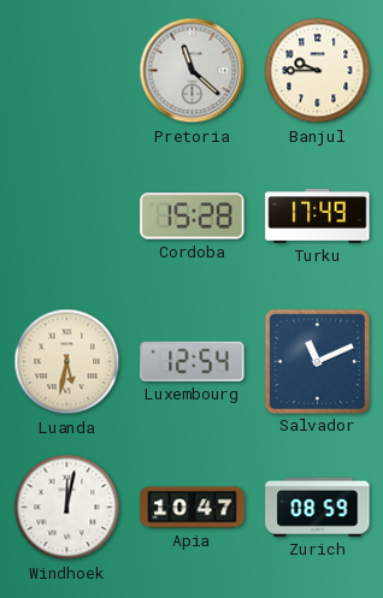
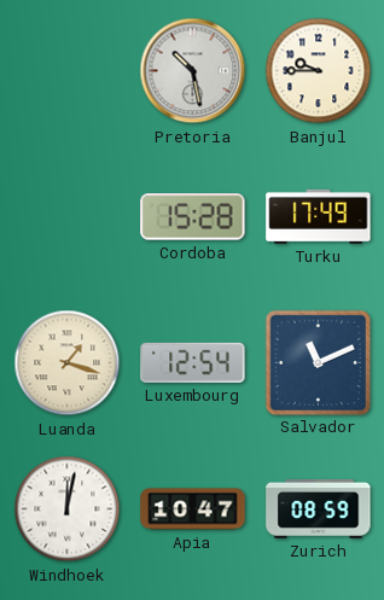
Pretoria: 11:22 -> 10:28
Luanda: 5:32 -> 1:18
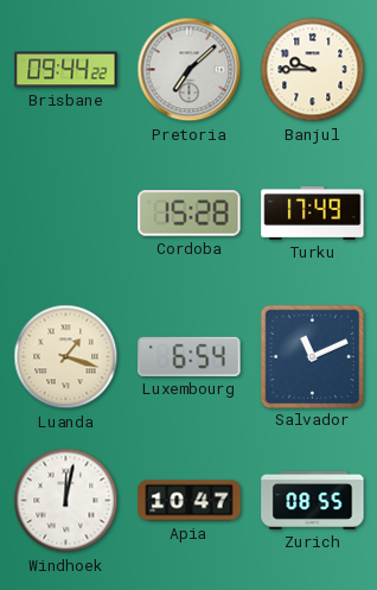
Brisbane: none -> 09:44
Pretoria: 10:28 -> 7:08
Luxembourg: 12:54 -> 6:54
Zurich: 08:59 -> 08:55
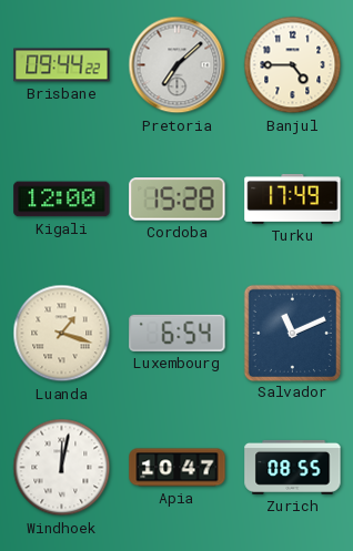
Banjul: 9:45 -> 4:45
Kigali: none -> 12:00
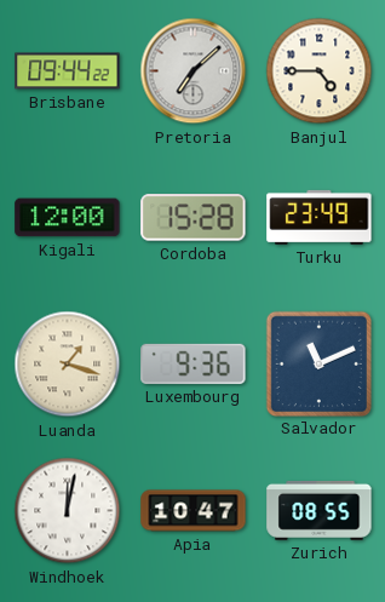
Turku: 17:49 -> 23:49
Luxembourg: 6:54 -> 9:36
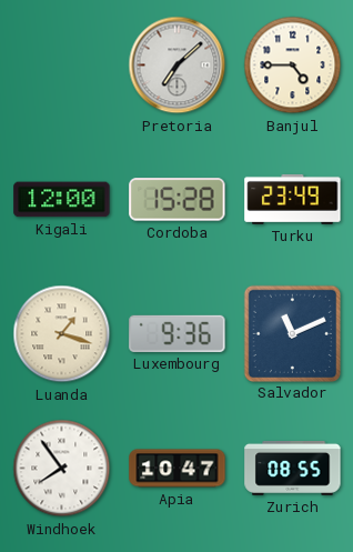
Brisbane: 09:44 -> none
Windhoek: 12:02 -> 7:54
